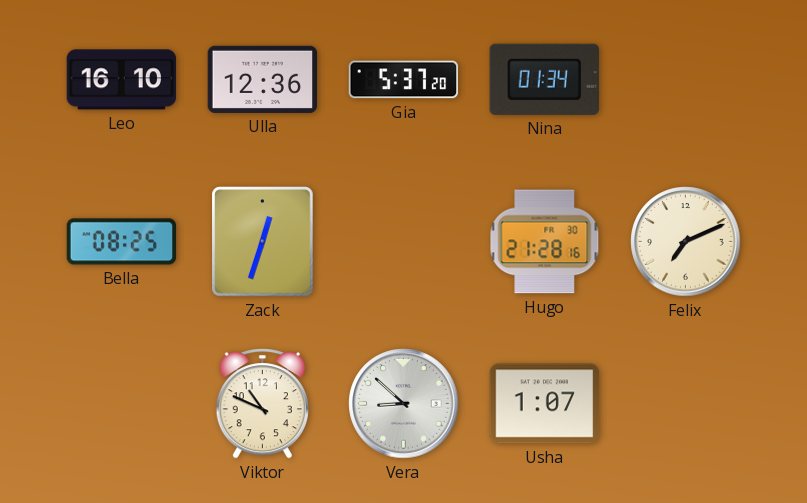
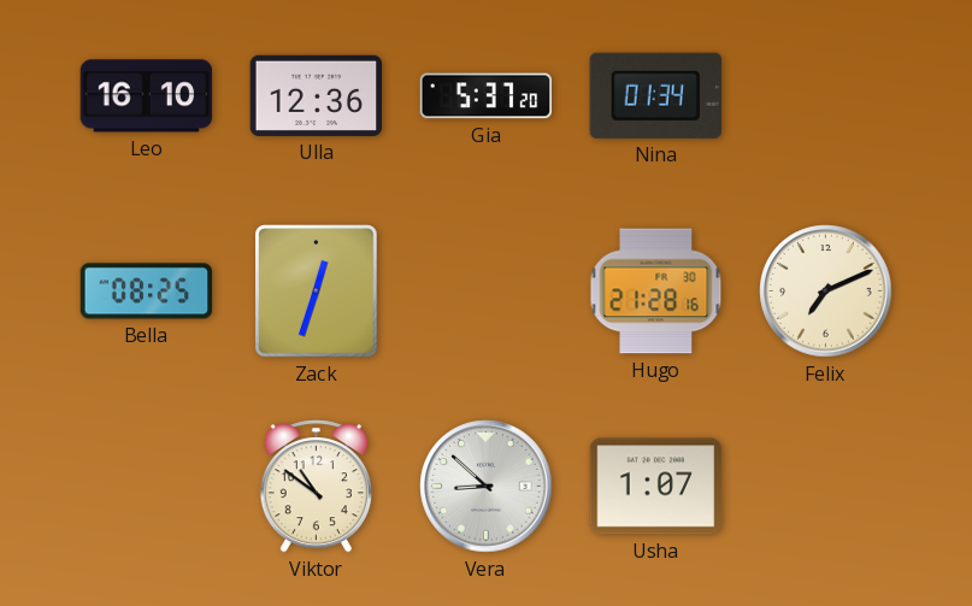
Viktor: 10:49 -> 10:51
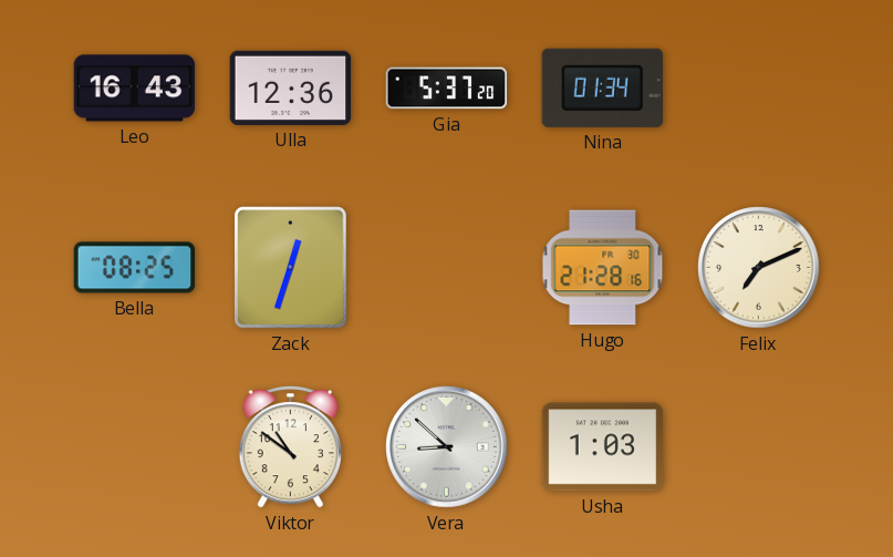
Leo: 16:10 -> 16:43
Usha: 1:07 -> 1:03
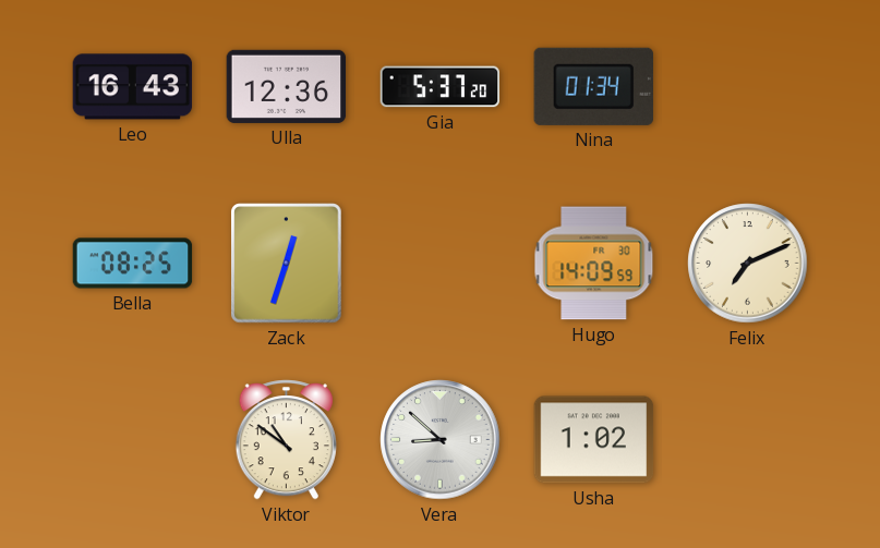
Hugo: 21:28 -> 14:09
Usha: 1:03 -> 1:02
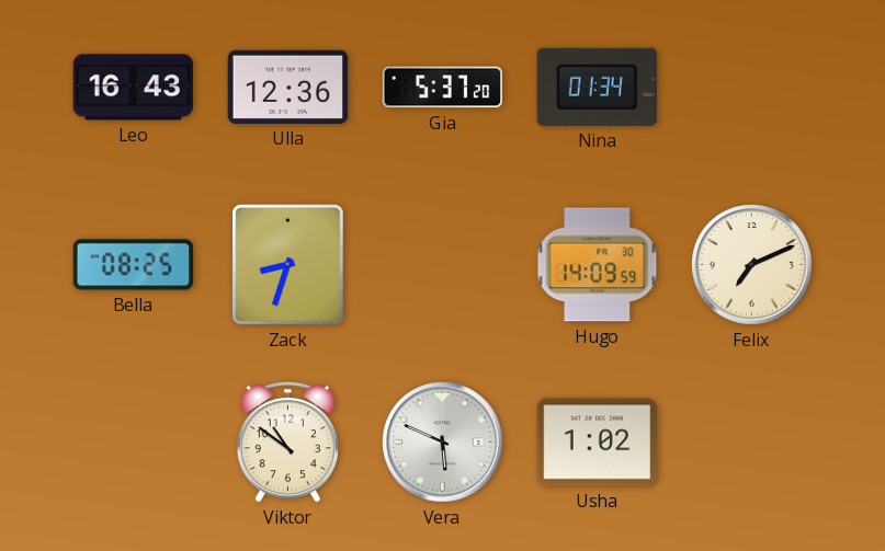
Zack: 12:33 -> 8:33
Vera: 8:52 -> 5:49
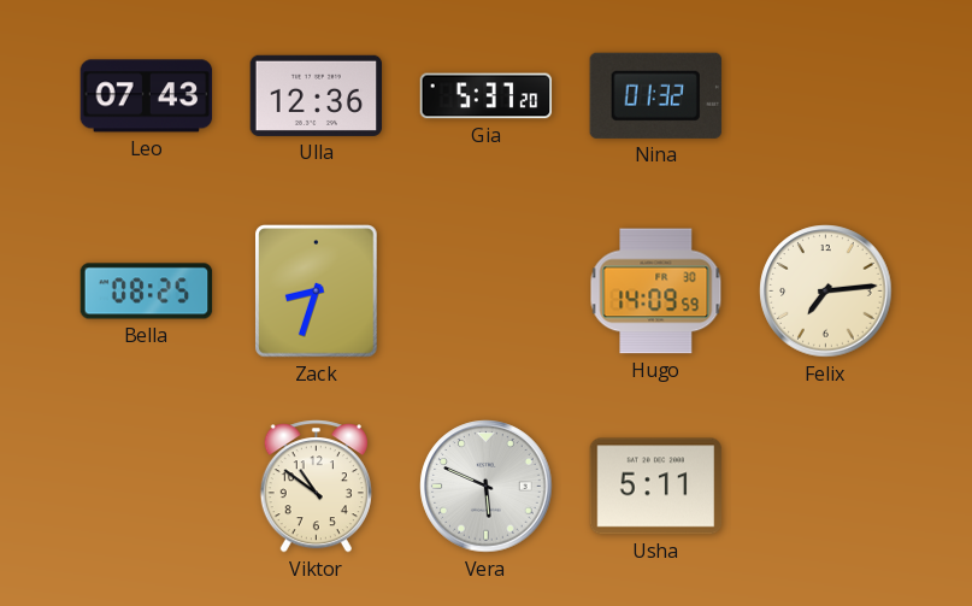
Leo: 16:43 -> 07:43
Nina: 01:34 -> 01:32
Felix: 7:11 -> 7:14
Usha: 1:02 -> 5:11
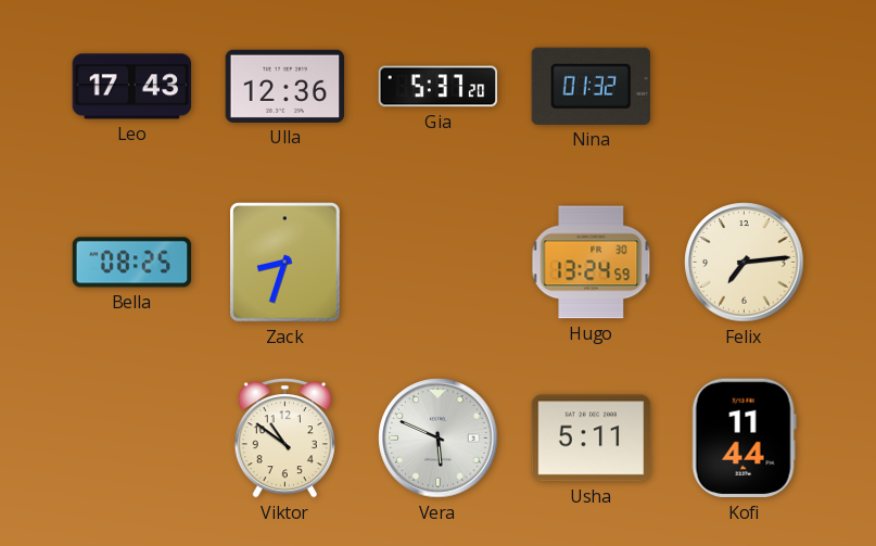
Leo: 07:43 -> 17:43
Hugo: 14:09 -> 13:24
Kofi: none -> 11:44
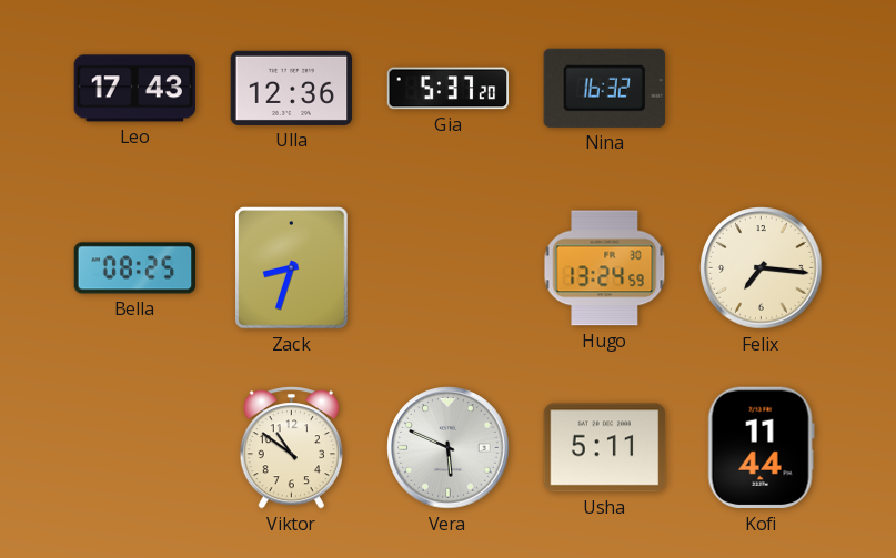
Nina: 01:32 -> 16:32
Felix: 7:14 -> 7:16
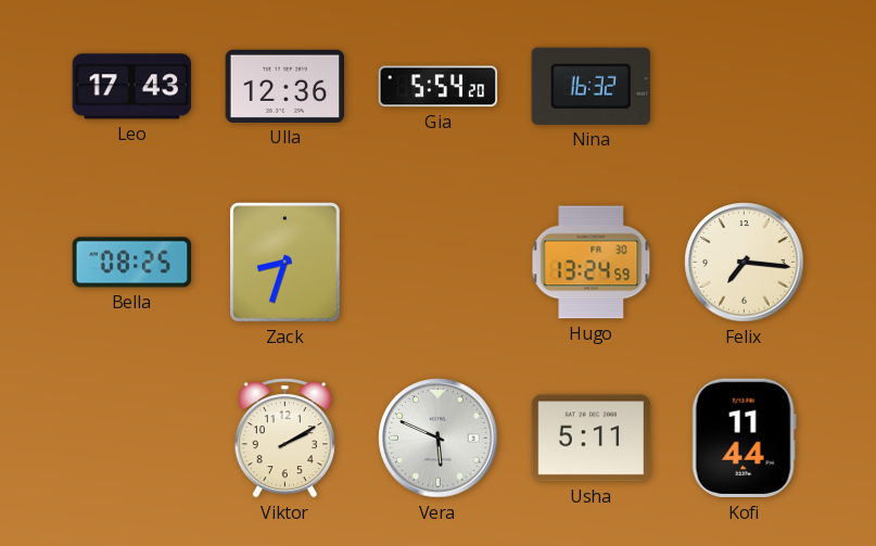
Gia: 5:37 -> 5:54
Viktor: 10:51 -> 2:10
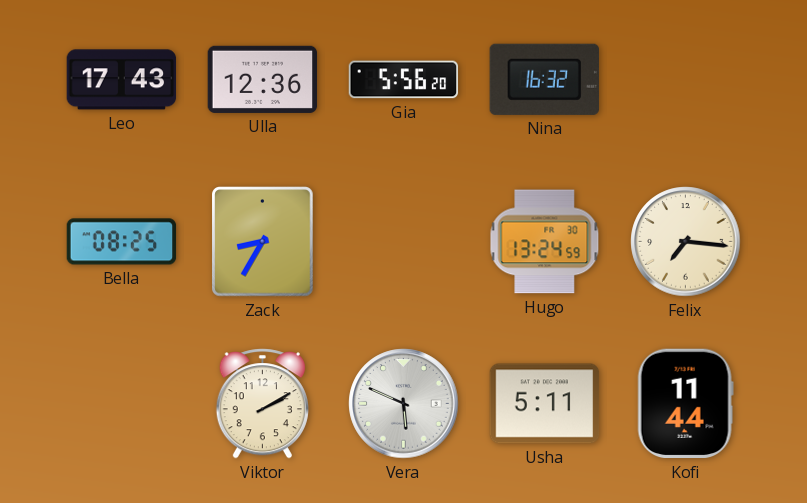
Gia: 5:54 -> 5:56
Zack: 8:33 -> 8:35
